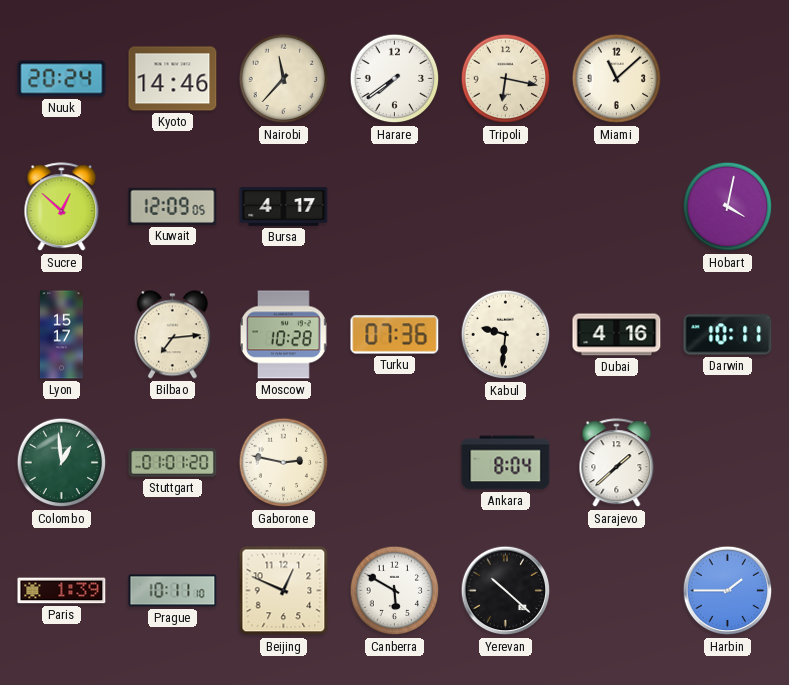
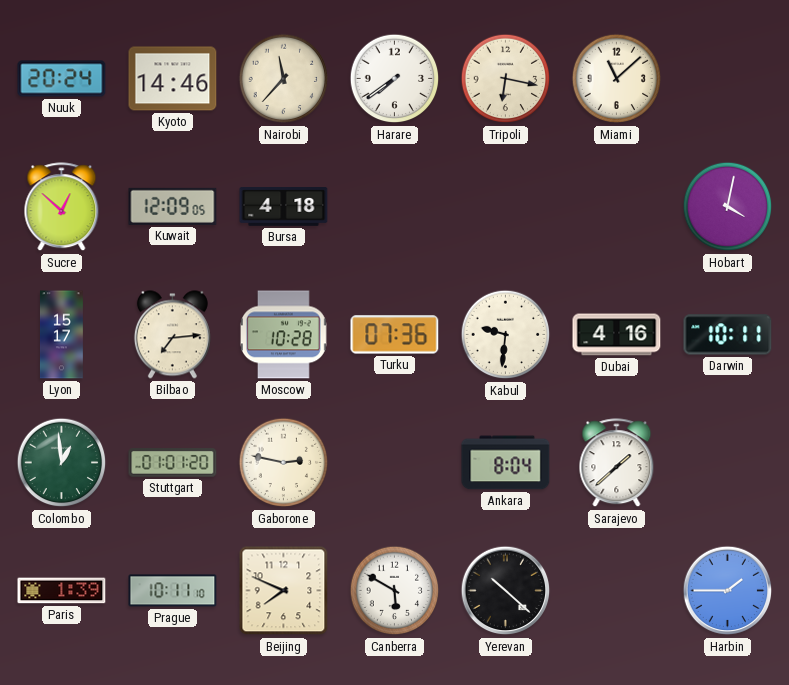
Bursa: 4:17 -> 4:18
Beijing: 12:49 -> 7:49
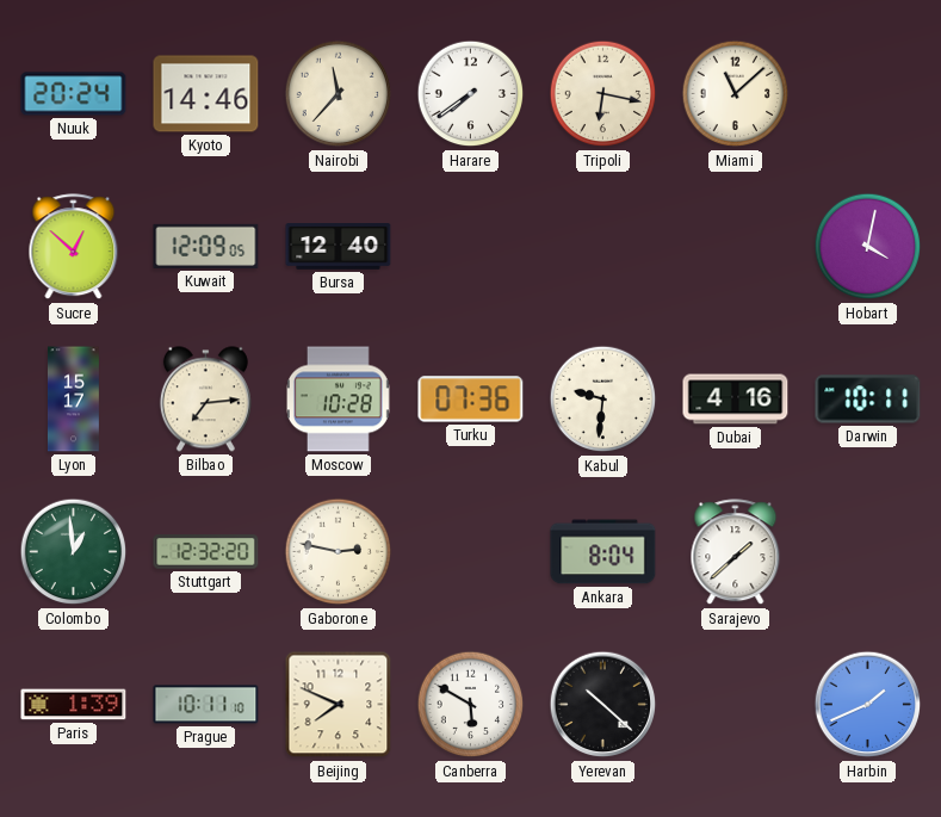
Bursa: 4:18 -> 12:40
Stuttgart: 01:01 -> 12:32
Harbin: 1:45 -> 1:41
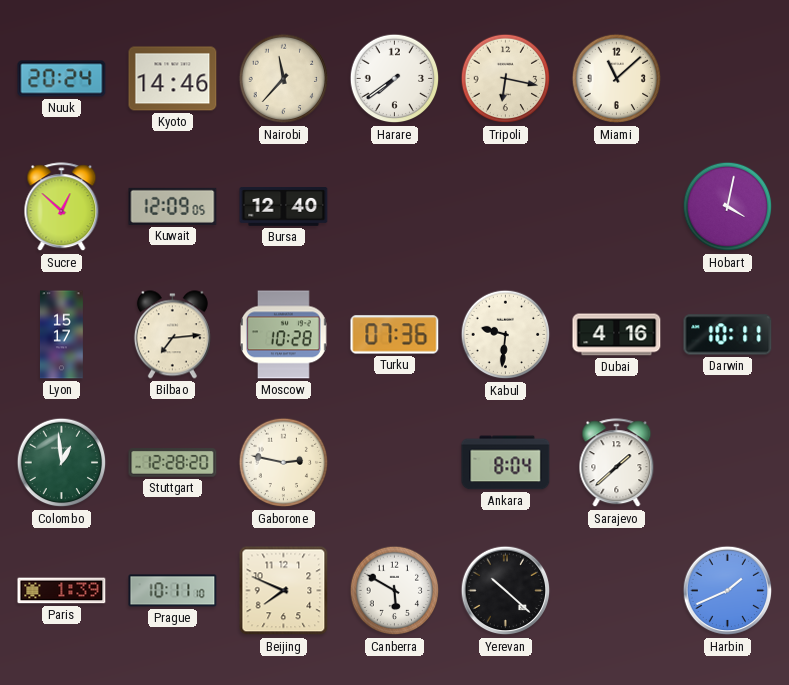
Stuttgart: 12:32 -> 12:28
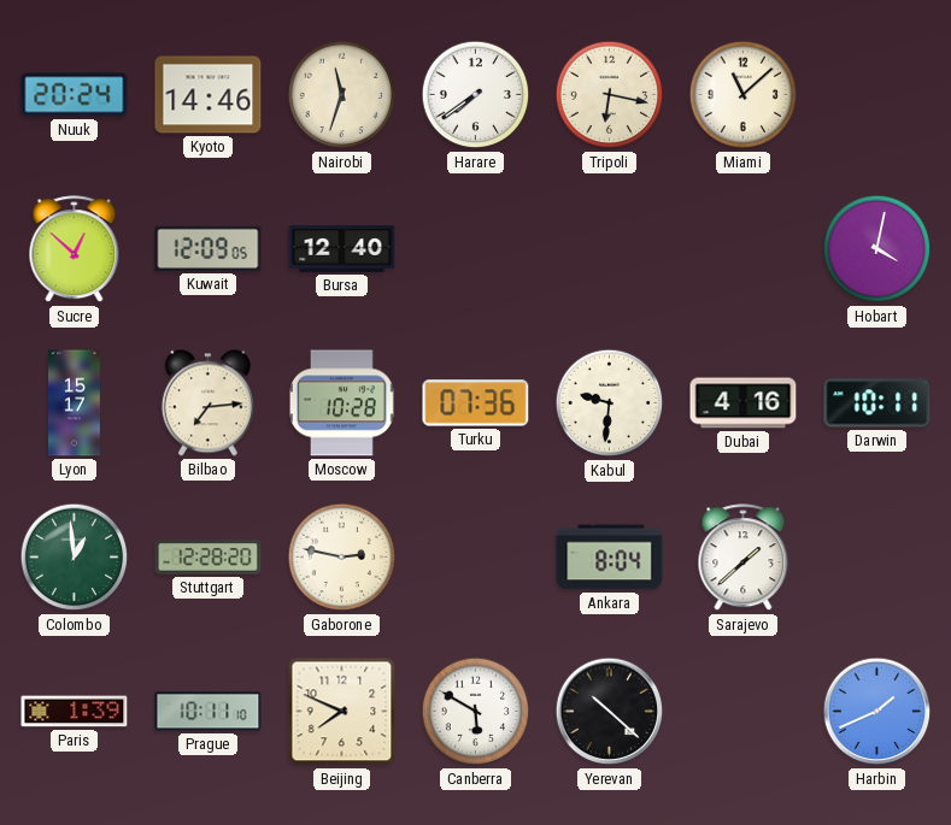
Nairobi: 11:37 -> 11:33
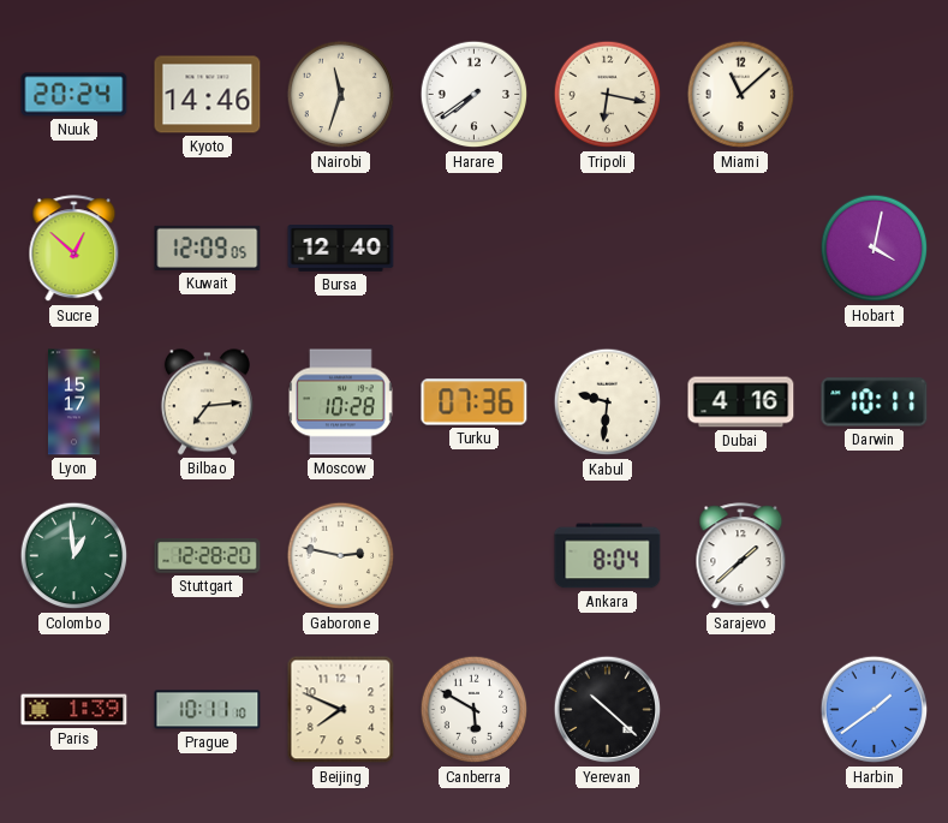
Harbin: 1:41 -> 1:39
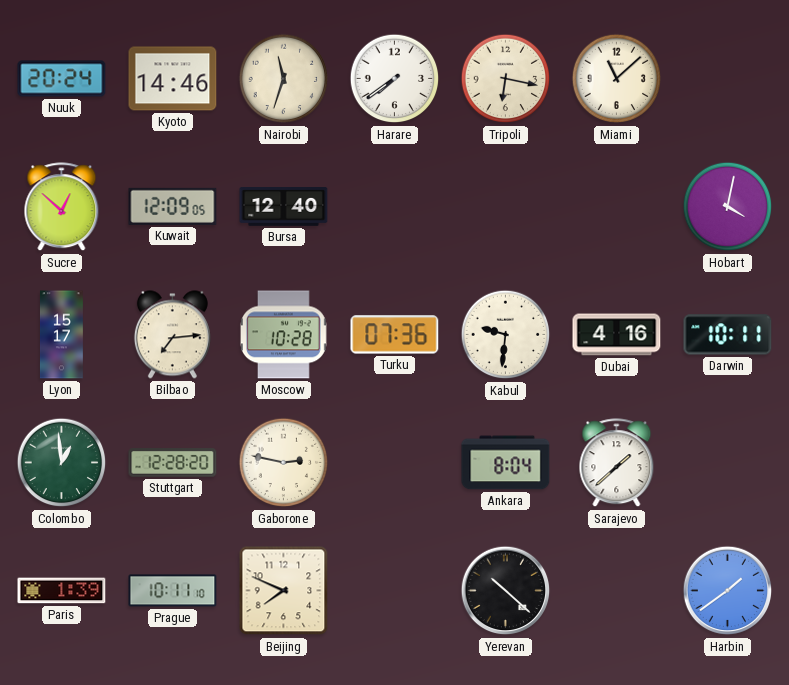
Canberra: 5:50 -> none
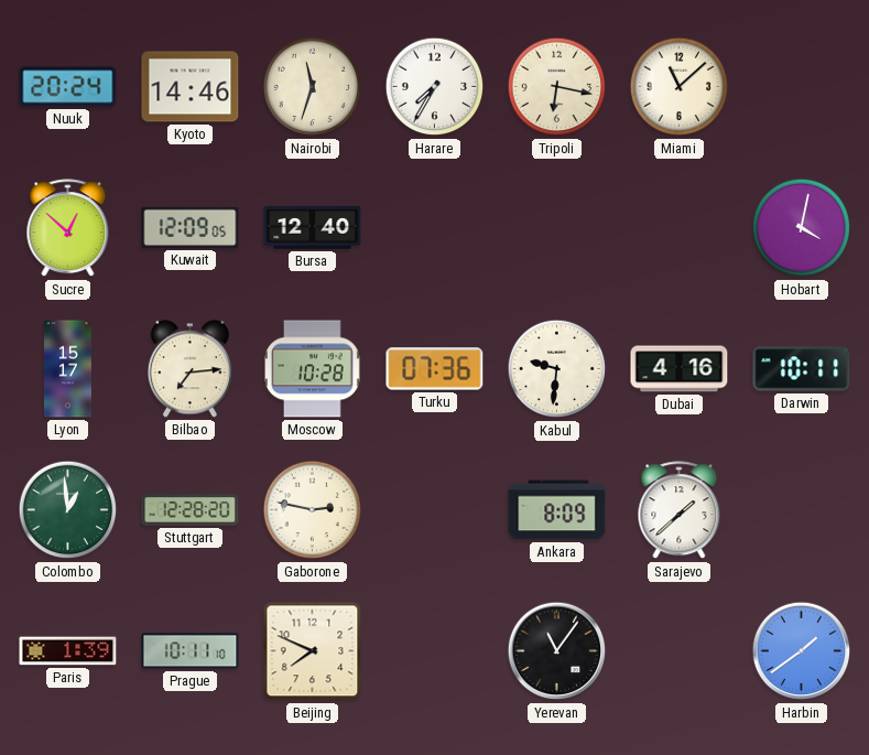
Harare: 7:39 -> 7:35
Ankara: 8:04 -> 8:09
Yerevan: 10:22 -> 11:06
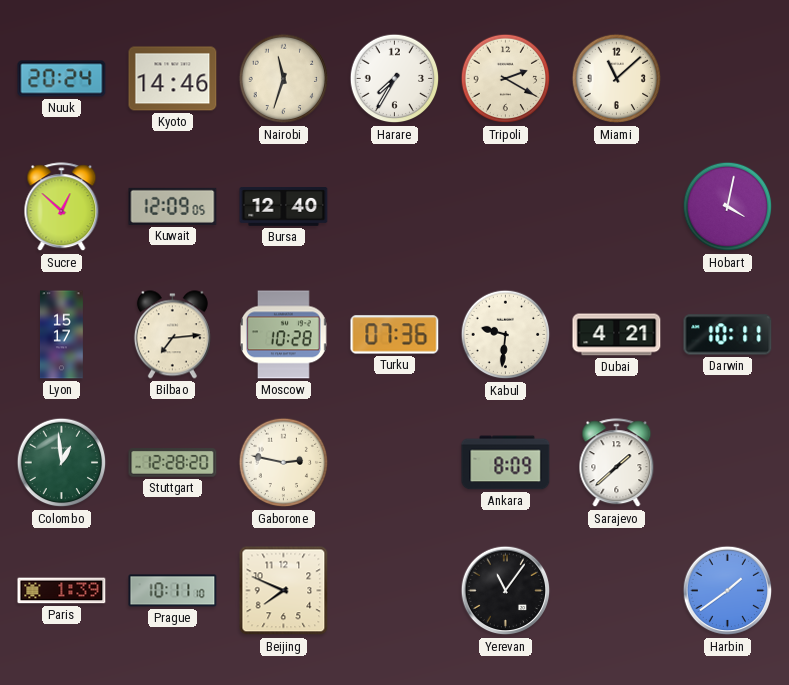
Tripoli: 6:17 -> 2:20
Dubai: 4:16 -> 4:21
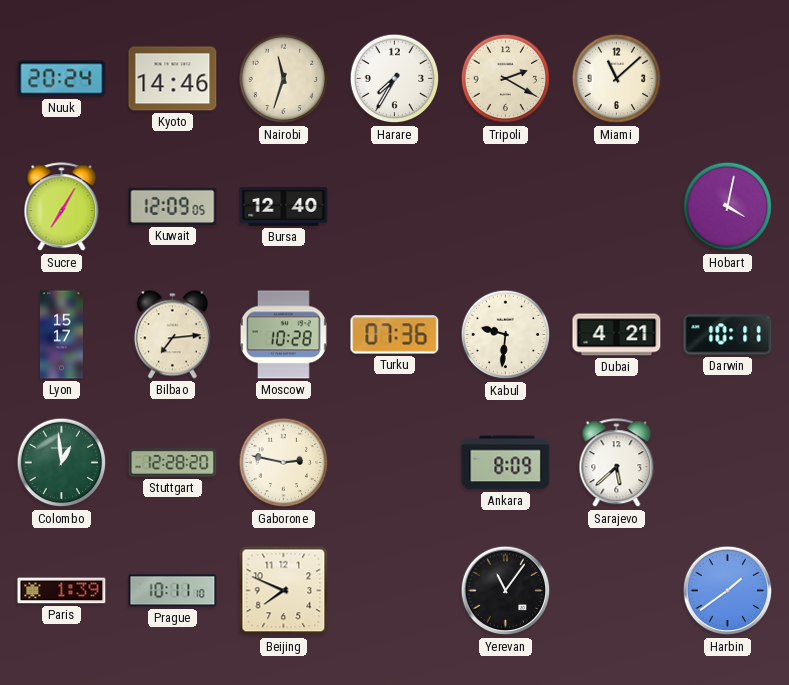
Sucre: 12:52 -> 7:05
Sarajevo: 1:38 -> 5:38
